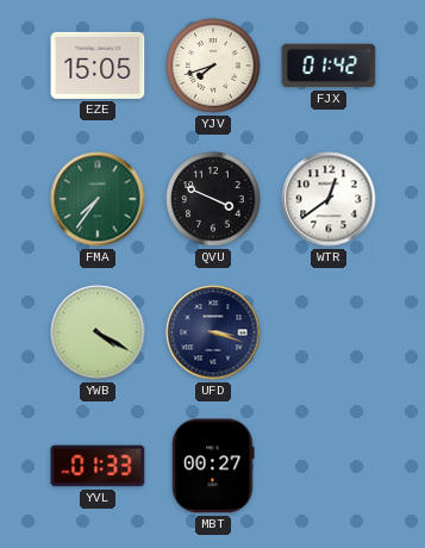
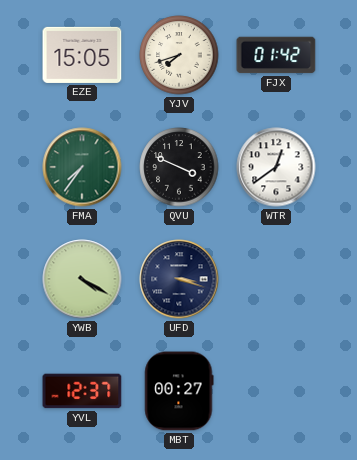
YVL: 01:33 -> 12:37
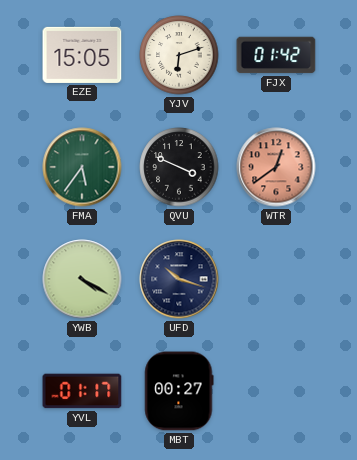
YJV: 7:42 -> 6:12
FMA: 7:36 -> 5:36
WTR dial: white -> salmon
UFD: 3:18 -> 10:18
YVL: 12:37 -> 01:17
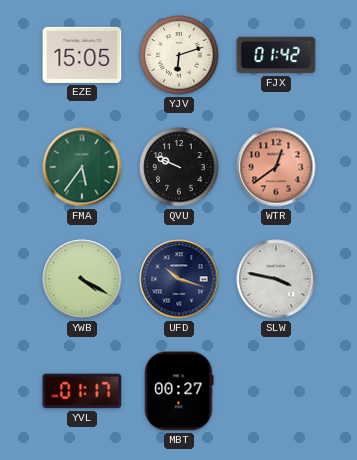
QVU: 3:49 -> 9:49
SLW: none -> 3:47
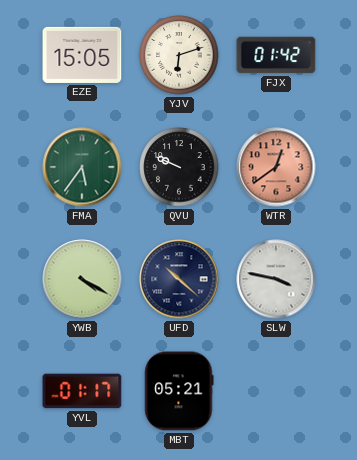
UFD: 10:18 -> 10:22
MBT: 00:27 -> 05:21
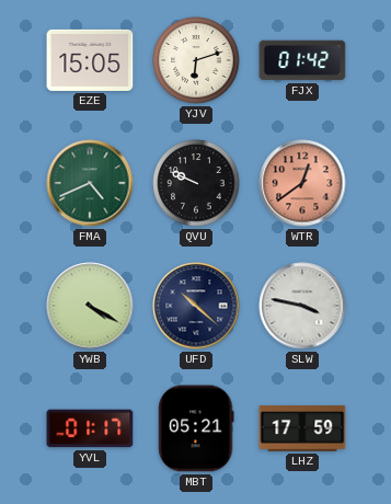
FMA: 5:36 -> 4:41
LHZ: none -> 17:59
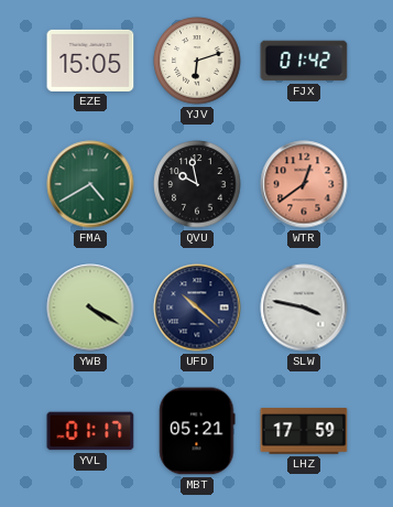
FMA: 4:41 -> 4:40
QVU: 9:49 -> 9:58
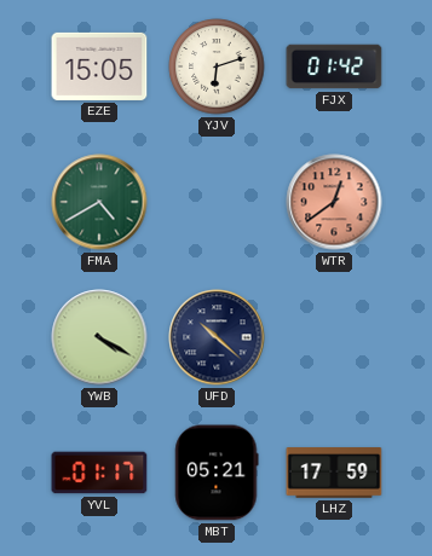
QVU: 9:58 -> none
SLW: 3:47 -> none
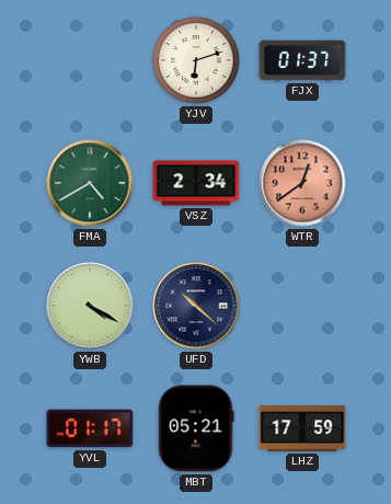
EZE: 15:05 -> none
FJX: 01:42 -> 01:37
VSZ: none -> 2:34
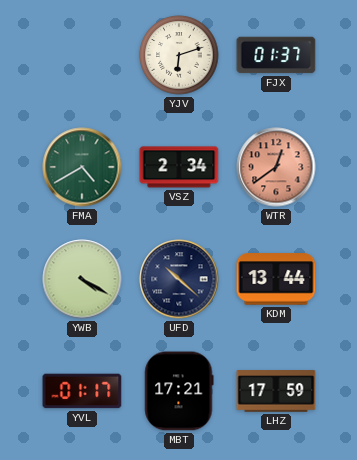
KDM: none -> 13:44
MBT: 05:21 -> 17:21
